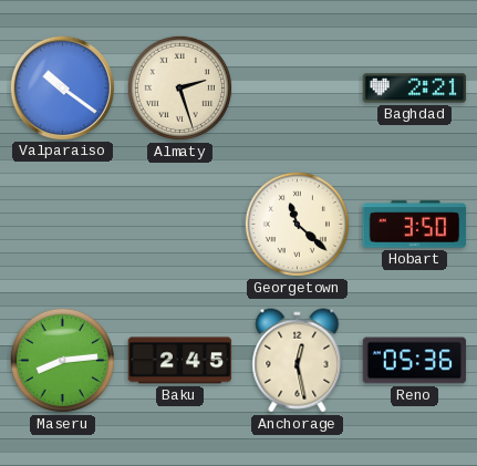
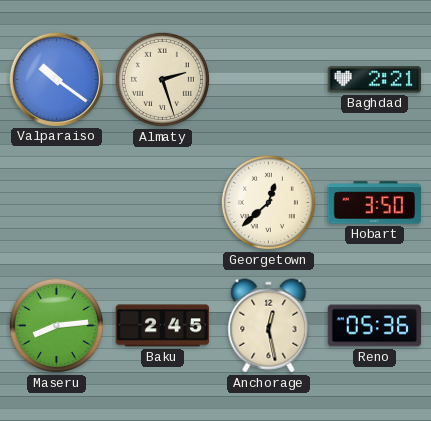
Georgetown: 11:22 -> 12:38
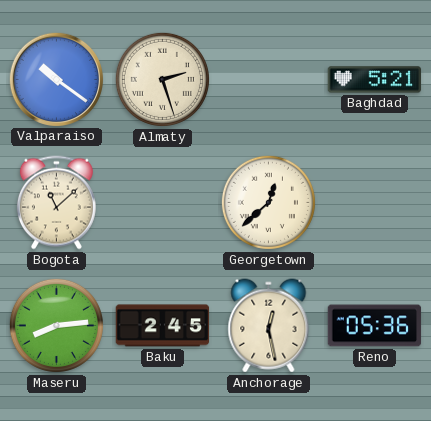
Baghdad: 2:21 -> 5:21
Bogota: none -> 11:08
Hobart: 3:50 -> none
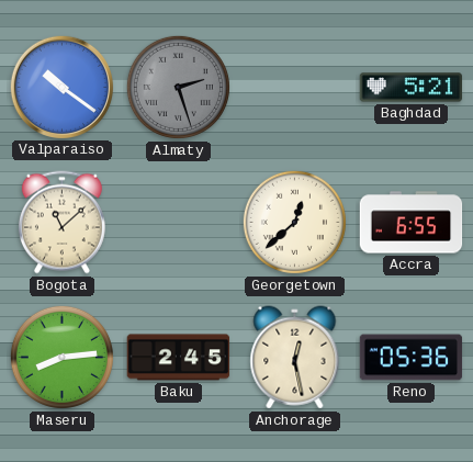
Almaty dial: cream -> grey
Accra: none -> 6:55
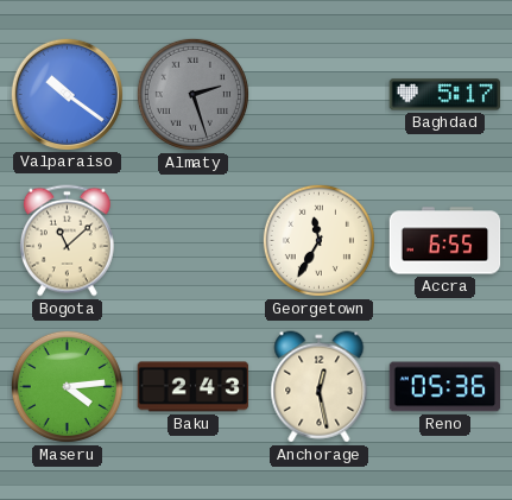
Baghdad: 5:21 -> 5:17
Georgetown: 12:38 -> 11:35
Maseru: 8:14 -> 4:14
Baku: 2:45 -> 2:43
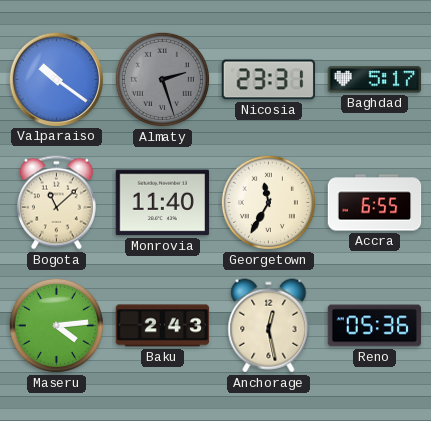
Nicosia: none -> 23:31
Monrovia: none -> 11:40
